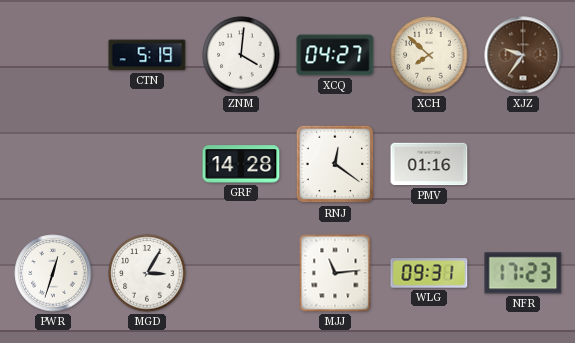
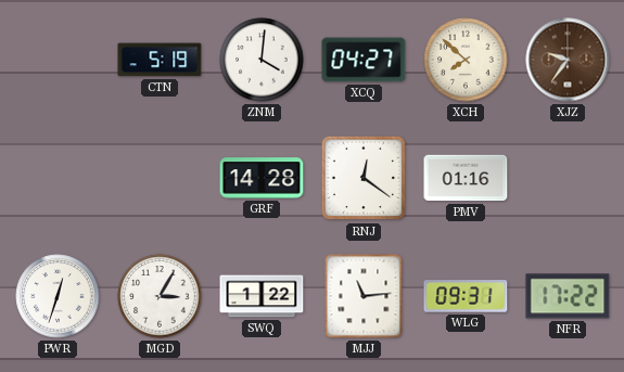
SWQ: none -> 1:22
NFR: 17:23 -> 17:22
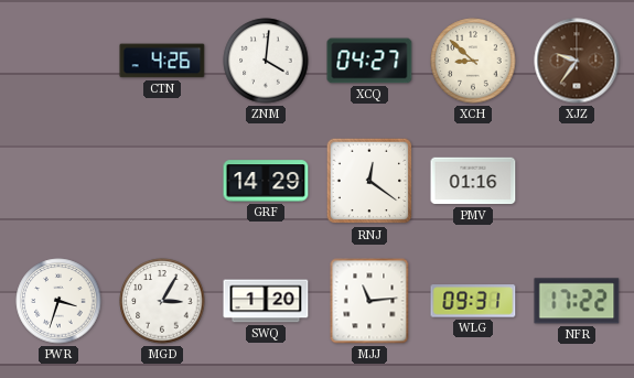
CTN: 5:19 -> 4:26
XCH: 7:52 -> 8:52
GRF: 14:28 -> 14:29
PWR: 12:33 -> 3:33
SWQ: 1:22 -> 1:20
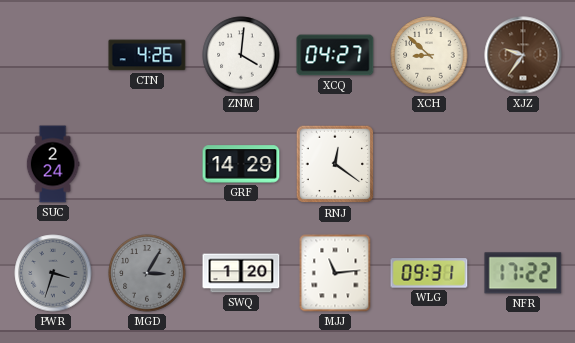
SUC: none -> 2:24
PMV: 01:16 -> none
PWR dial: white -> grey
MGD dial: white -> grey
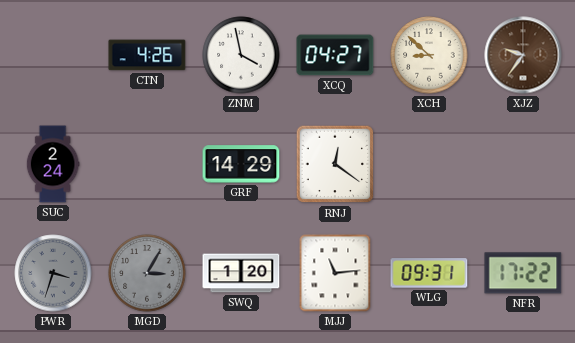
ZNM: 4:01 -> 3:58
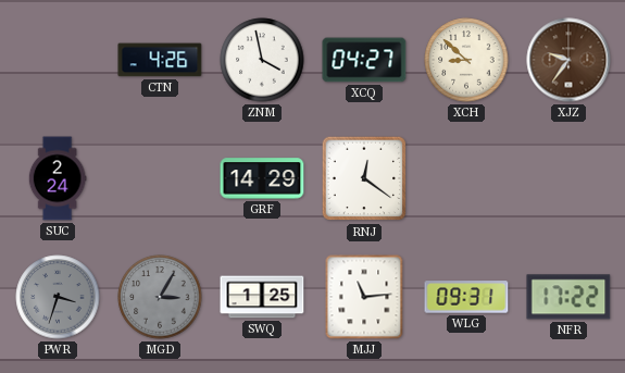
SWQ: 1:20 -> 1:25
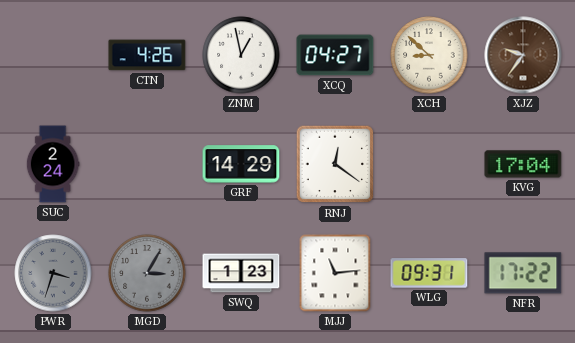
ZNM: 3:58 -> 12:58
KVG: none -> 17:04
SWQ: 1:25 -> 1:23
